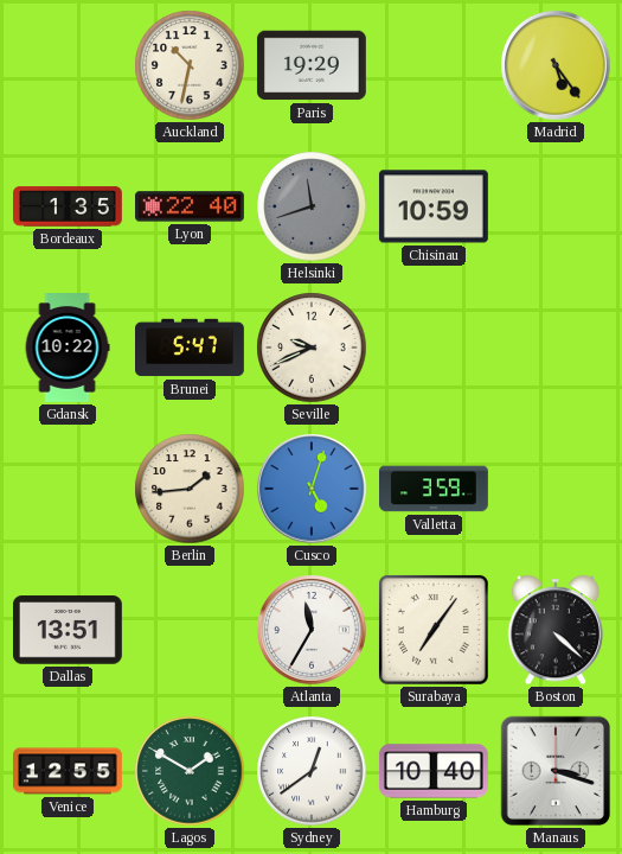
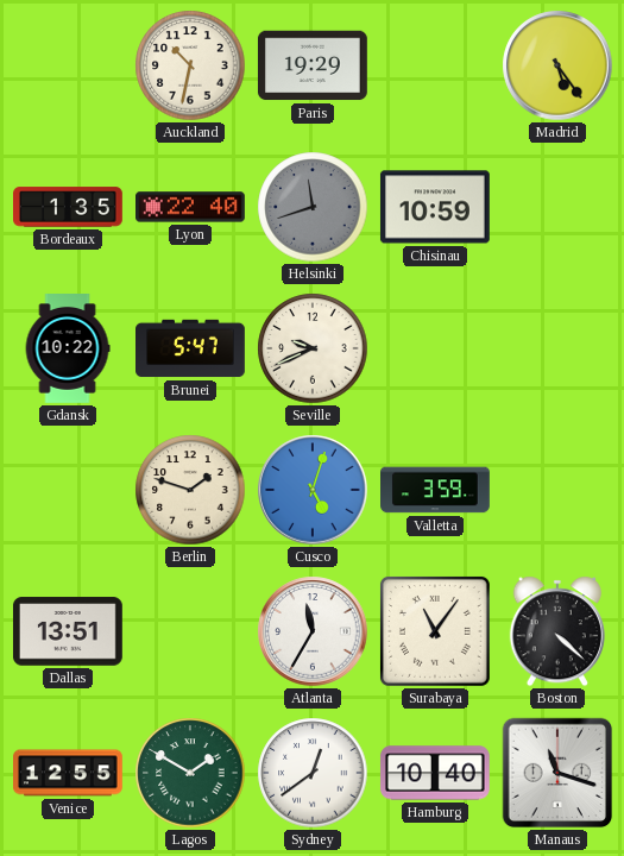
Berlin: 1:44 -> 1:48
Surabaya: 7:06 -> 11:06
Manaus: 3:18 -> 11:18
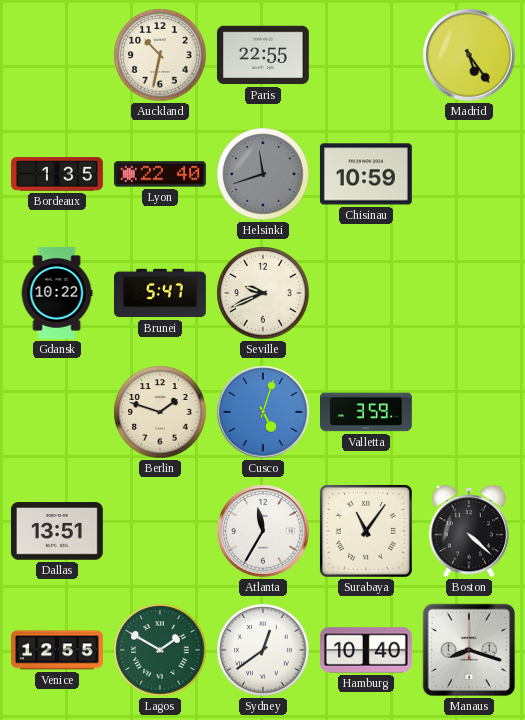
Paris: 19:29 -> 22:55
Manaus: 11:18 -> 8:18
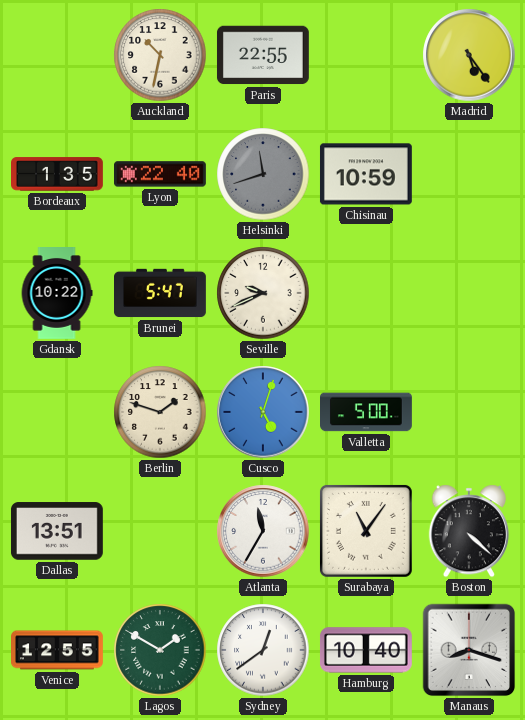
Valletta: 3:59 -> 5:00
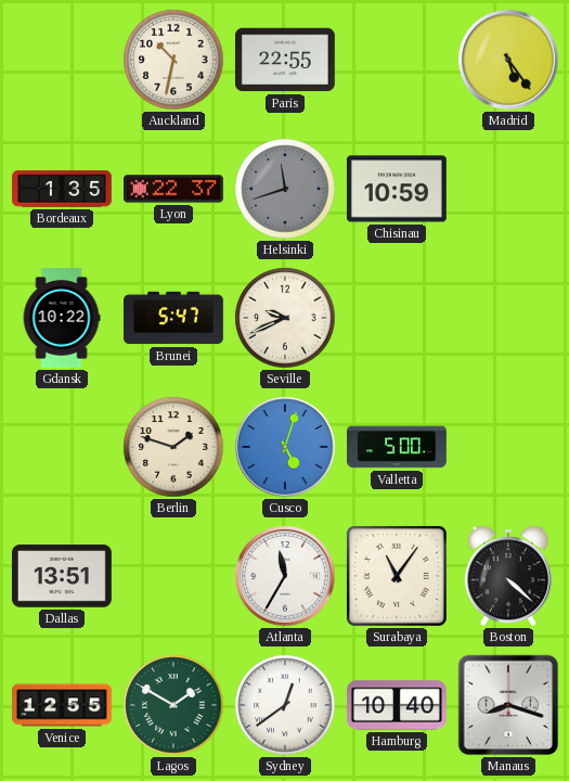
Lyon: 22:40 -> 22:37
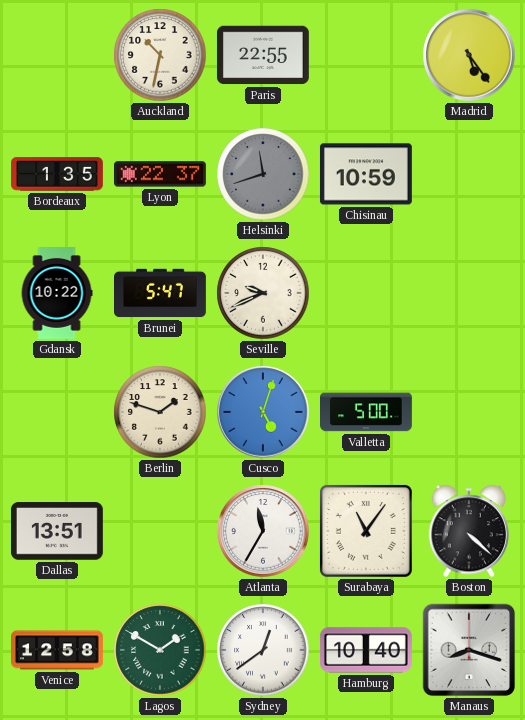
Venice: 12:55 -> 12:58
